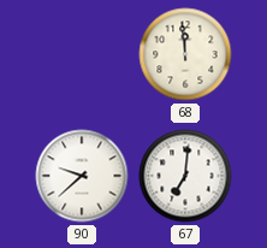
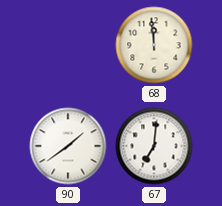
90: 9:38 -> 1:39
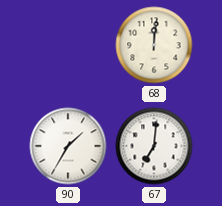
68: 11:59 -> 12:01
90: 1:39 -> 1:35
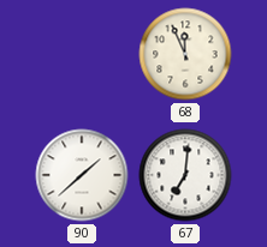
68: 12:01 -> 11:56
90: 1:35 -> 1:38
